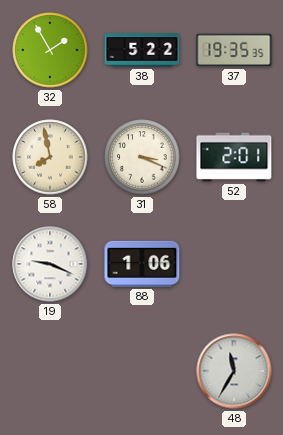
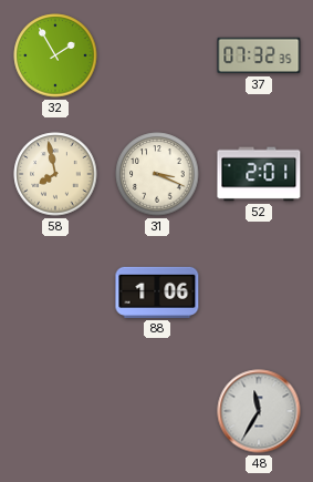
38: 5:22 -> none
37: 19:35 -> 07:32
19: 9:19 -> none
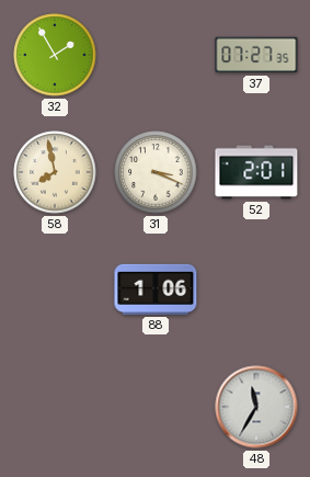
37: 07:32 -> 07:27
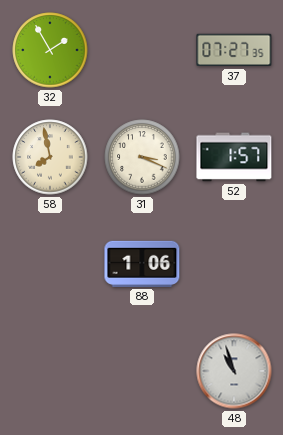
52: 2:01 -> 1:57
48: 11:35 -> 10:57
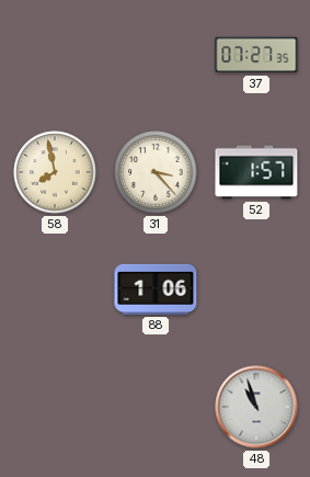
32: 1:55 -> none
31: 3:19 -> 3:23
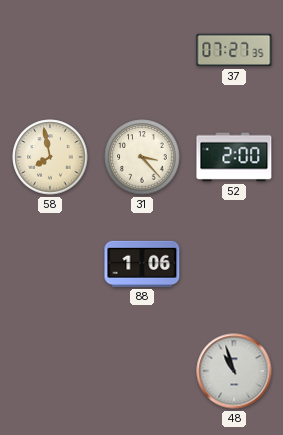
52: 1:57 -> 2:00
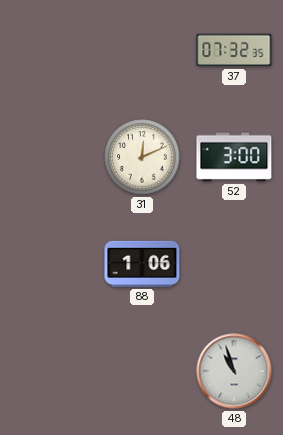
37: 07:27 -> 07:32
58: 7:58 -> none
31: 3:23 -> 12:11
52: 2:00 -> 3:00
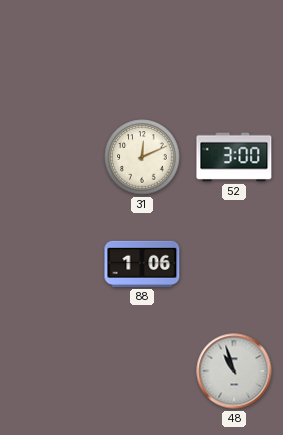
37: 07:32 -> none
